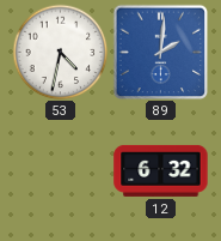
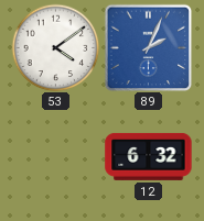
53: 4:32 -> 4:09
89: 2:01 -> 2:04
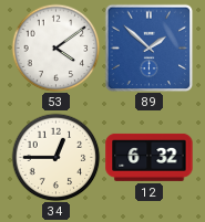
89: 2:04 -> 1:52
34: none -> 12:45
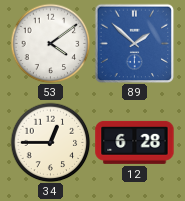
12: 6:32 -> 6:28
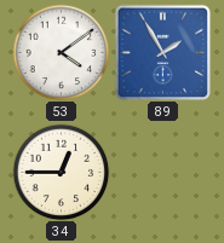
89: 1:52 -> 1:55
12: 6:28 -> none
